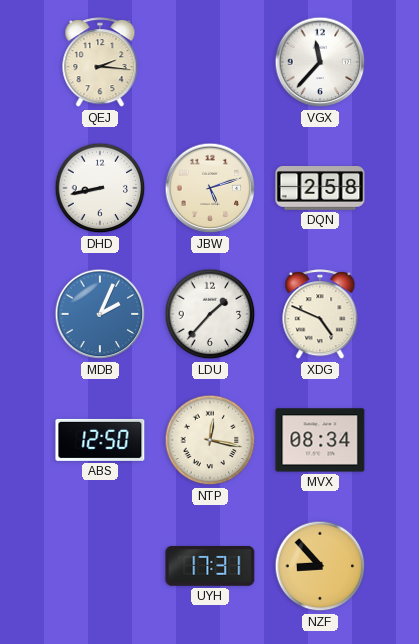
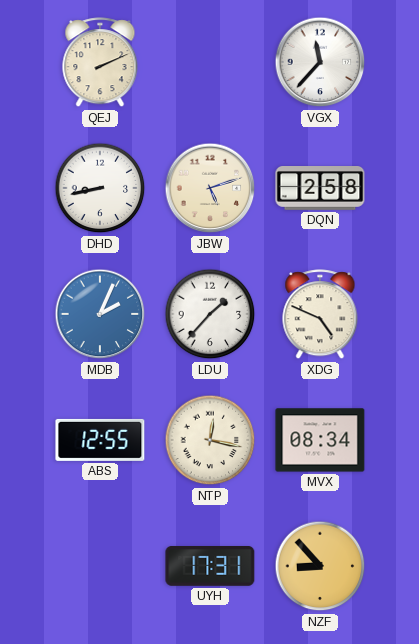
QEJ: 2:16 -> 2:11
ABS: 12:50 -> 12:55
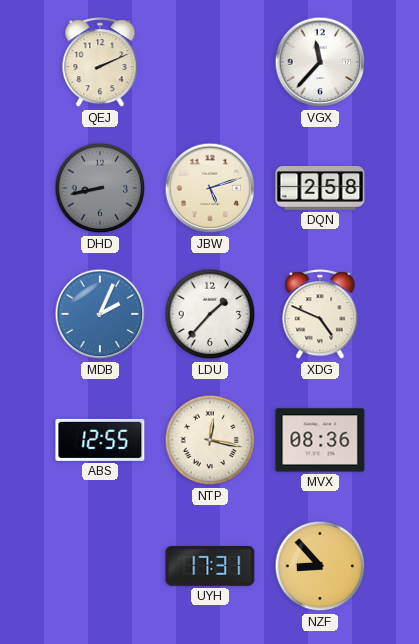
DHD dial: white -> grey
MVX: 08:34 -> 08:36
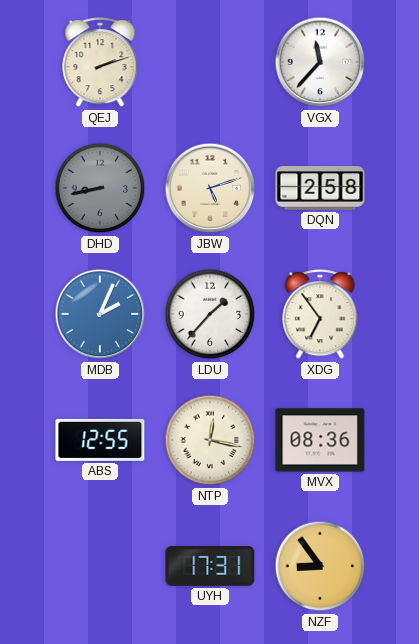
QEJ: 2:11 -> 2:12
XDG: 4:49 -> 6:54
NZF: 8:53 -> 8:54
